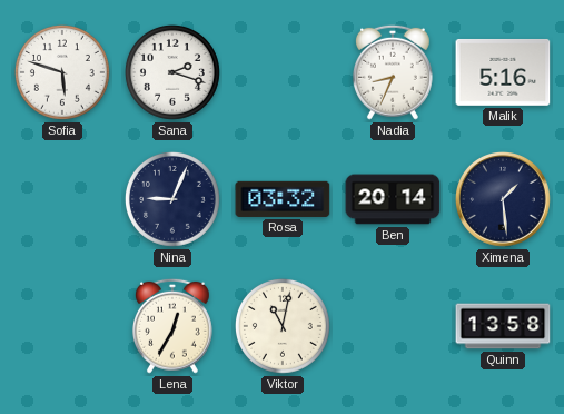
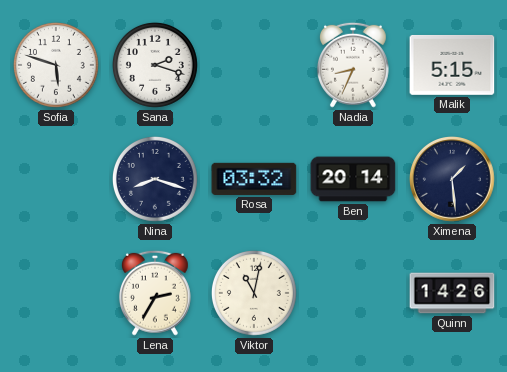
Malik: 5:16 -> 5:15
Nina: 9:04 -> 8:18
Lena: 12:35 -> 2:35
Quinn: 13:58 -> 14:26
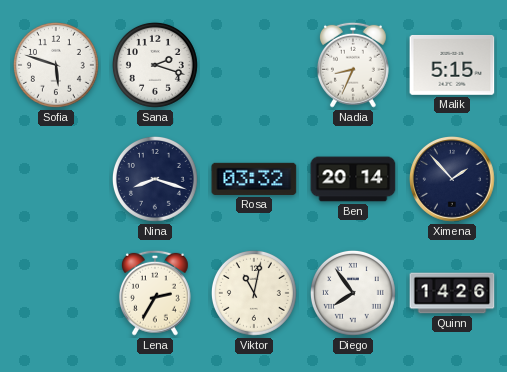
Ximena: 1:29 -> 1:53
Diego: none -> 7:54
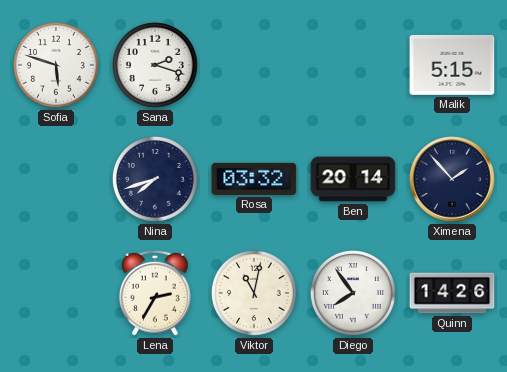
Nadia: 8:34 -> none
Nina: 8:18 -> 7:42
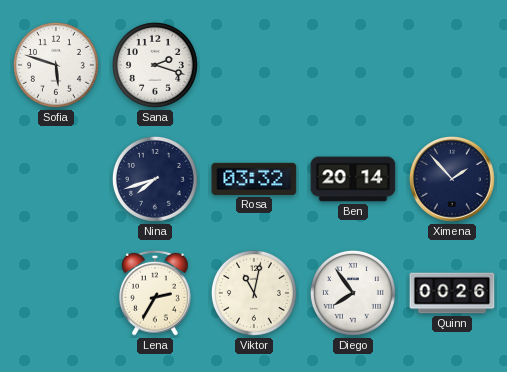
Malik: 5:15 -> none
Quinn: 14:26 -> 00:26
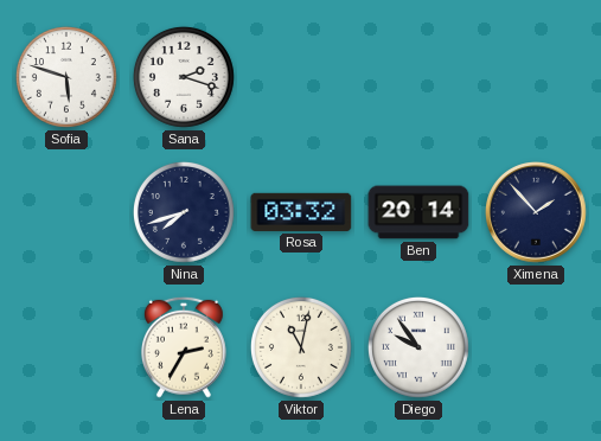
Diego: 7:54 -> 9:54
Quinn: 00:26 -> none
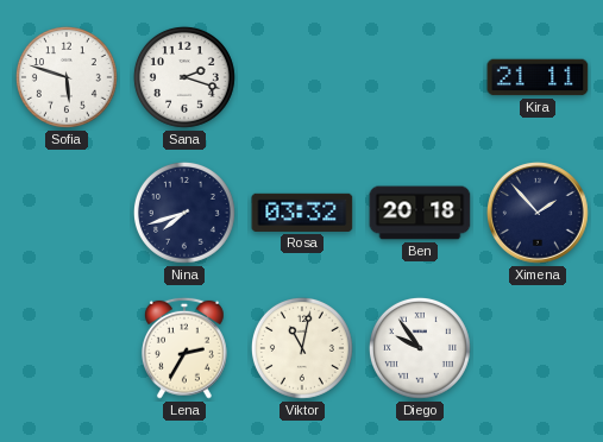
Kira: none -> 21:11
Ben: 20:14 -> 20:18
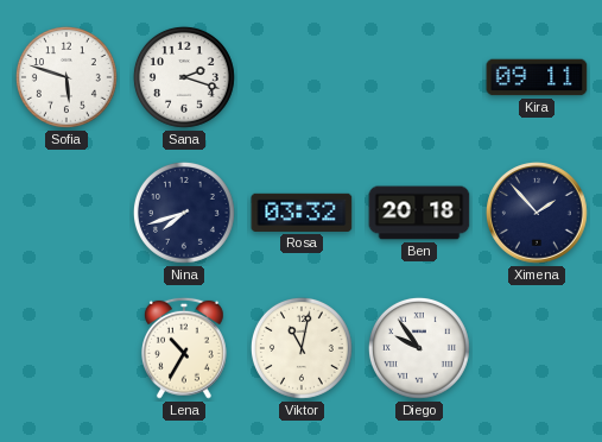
Kira: 21:11 -> 09:11
Lena: 2:35 -> 10:35
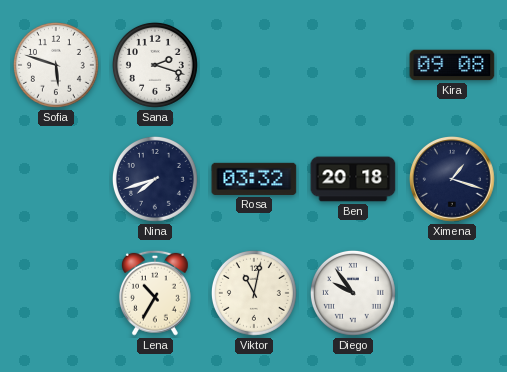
Kira: 09:11 -> 09:08
Ximena: 1:53 -> 1:18
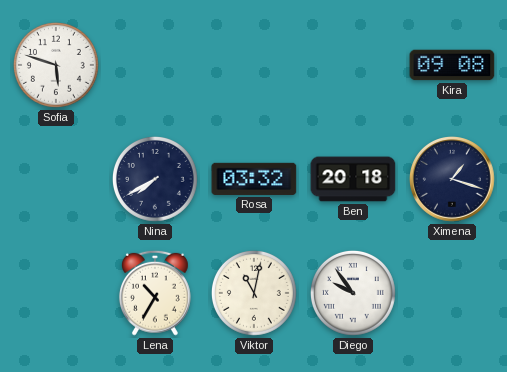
Sana: 2:18 -> none
Nina: 7:42 -> 7:40
